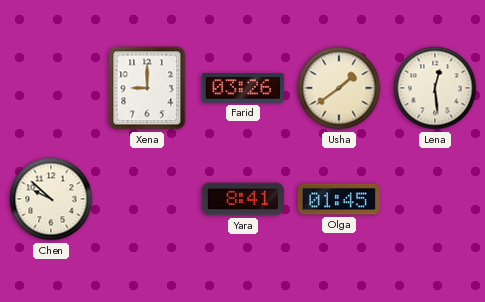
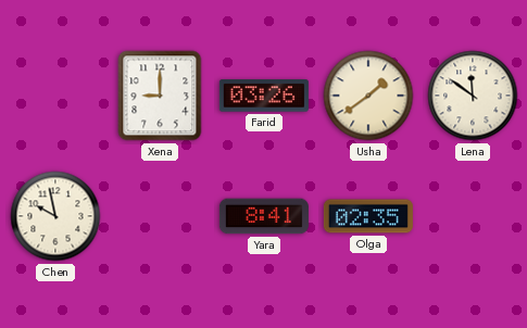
Lena: 12:29 -> 11:51
Chen: 9:52 -> 9:58
Olga: 01:45 -> 02:35
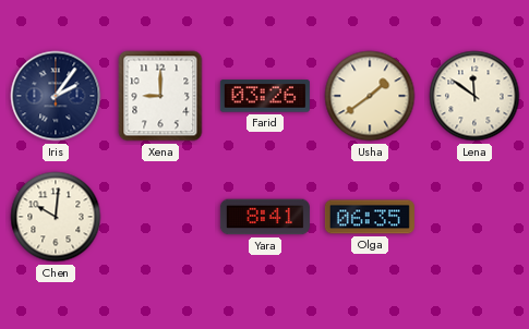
Iris: none -> 2:06
Chen: 9:58 -> 10:01
Olga: 02:35 -> 06:35
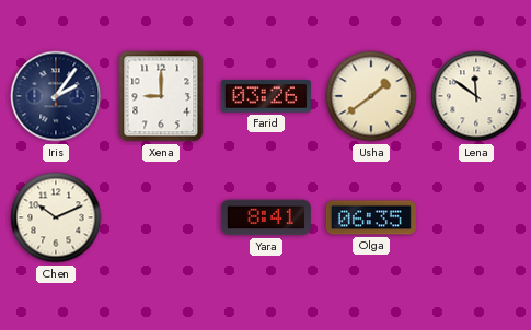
Chen: 10:01 -> 10:11
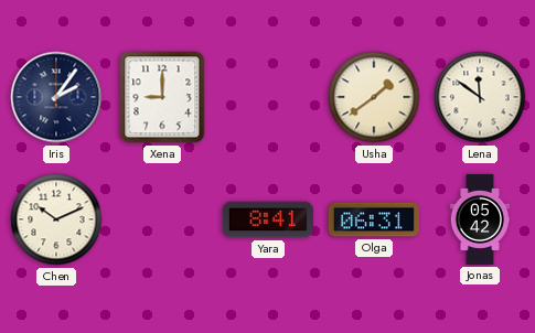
Farid: 03:26 -> none
Olga: 06:35 -> 06:31
Jonas: none -> 05:42
